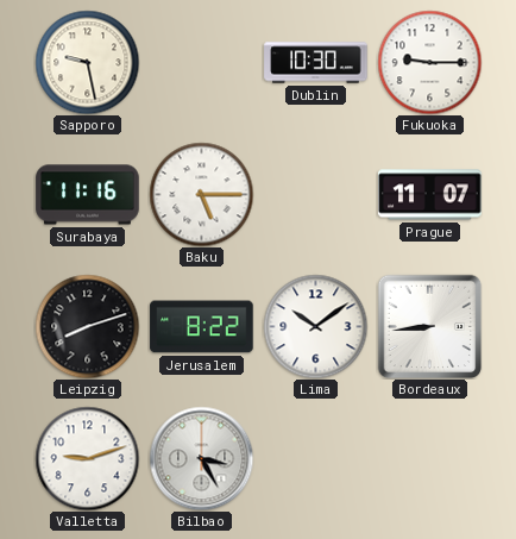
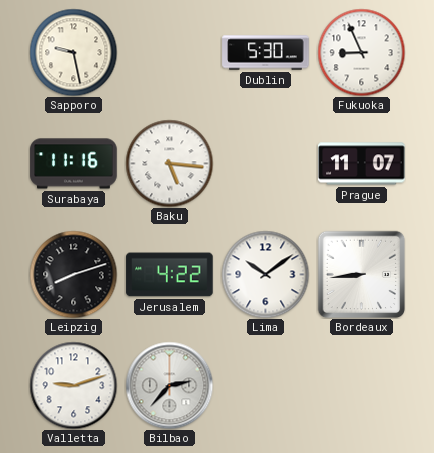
Dublin: 10:30 -> 5:30
Fukuoka: 9:15 -> 8:56
Baku: 5:15 -> 5:16
Jerusalem: 8:22 -> 4:22
Bilbao: 3:25 -> 2:37
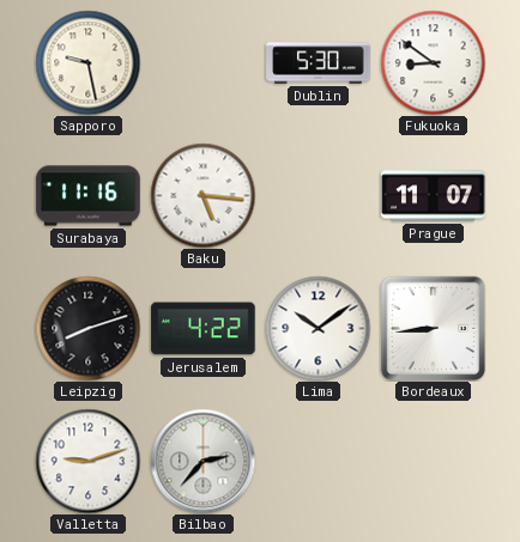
Fukuoka: 8:56 -> 8:51
